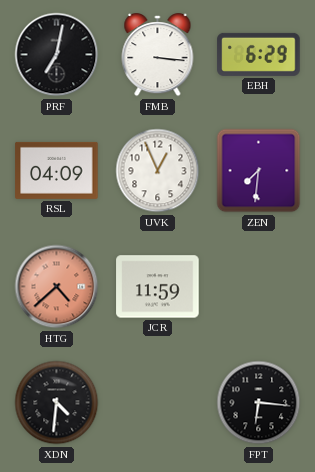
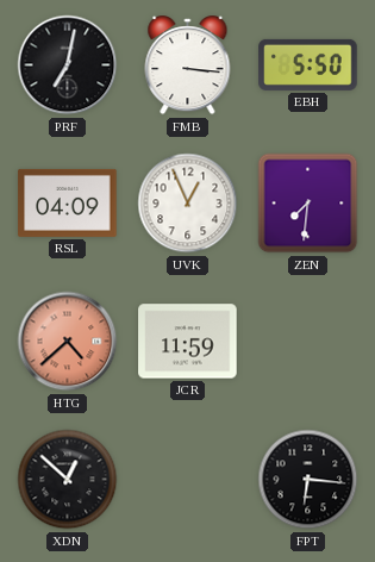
EBH: 6:29 -> 5:50
XDN: 4:31 -> 12:52
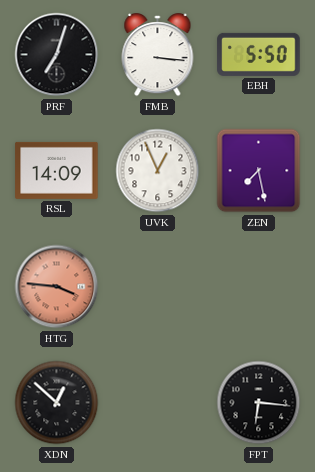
PRF: 7:02 -> 7:03
RSL: 04:09 -> 14:09
ZEN: 7:31 -> 7:28
HTG: 4:38 -> 3:46
JCR: 11:59 -> none
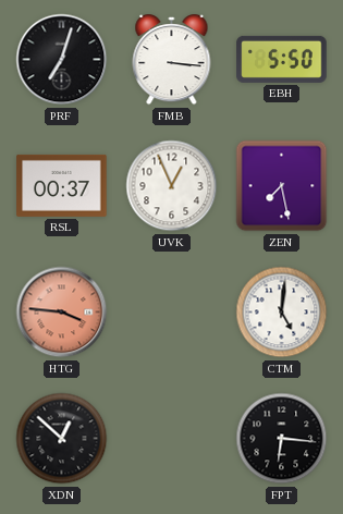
RSL: 14:09 -> 00:37
CTM: none -> 5:01
